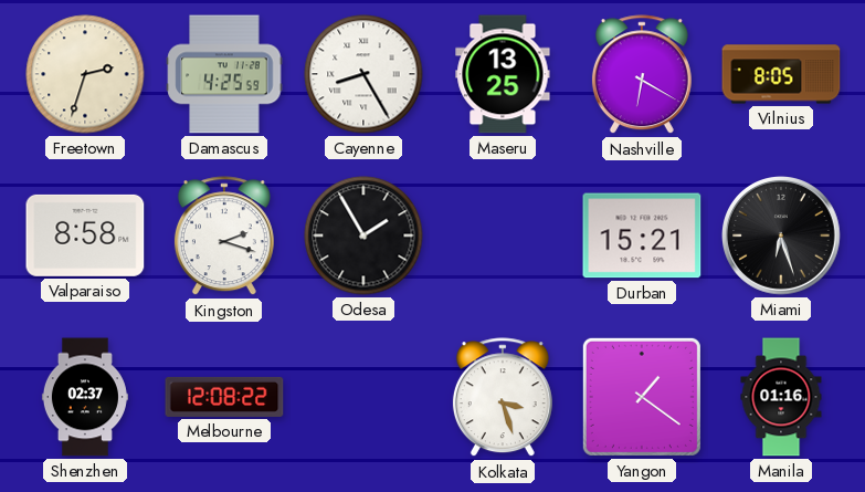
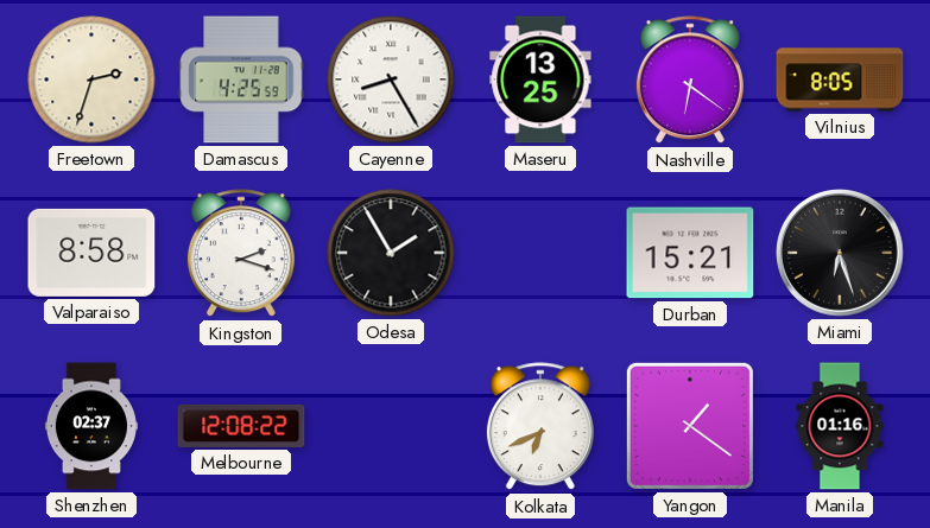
Nashville: 6:20 -> 6:21
Kolkata: 3:27 -> 6:41
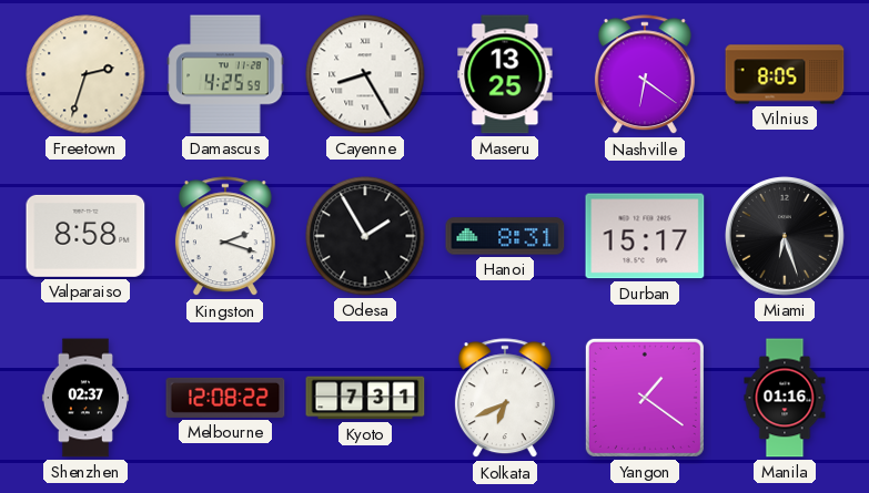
Hanoi: none -> 8:31
Durban: 15:21 -> 15:17
Kyoto: none -> 7:31
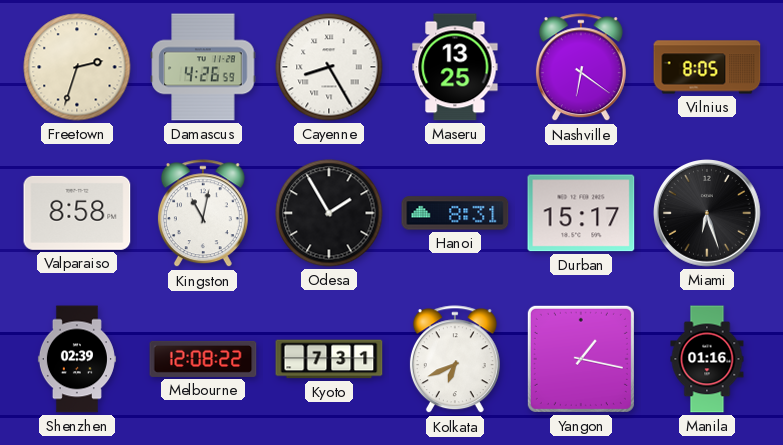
Damascus: 4:25 -> 4:26
Kingston: 2:18 -> 11:02
Shenzhen: 02:37 -> 02:39
Yangon: 1:21 -> 1:17
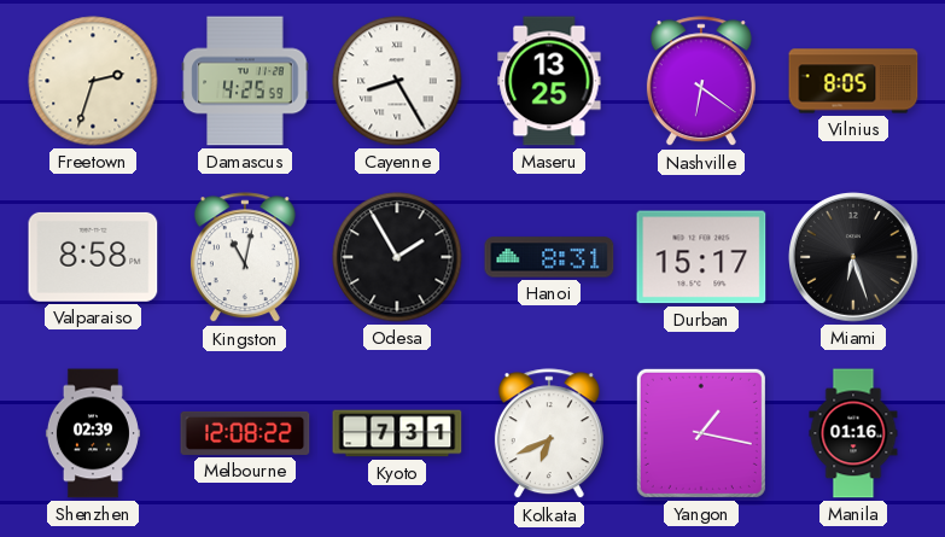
Damascus: 4:26 -> 4:25
